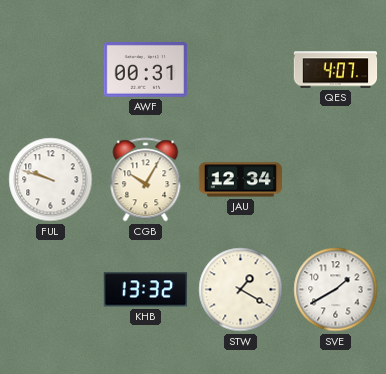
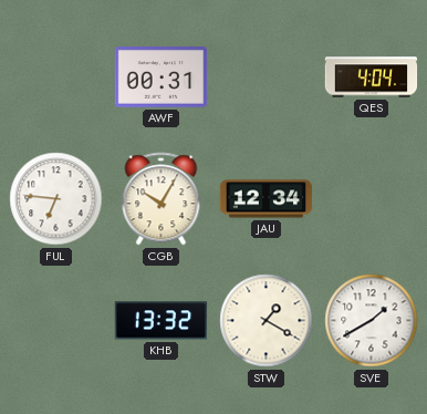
QES: 4:07 -> 4:04
FUL: 9:48 -> 6:46
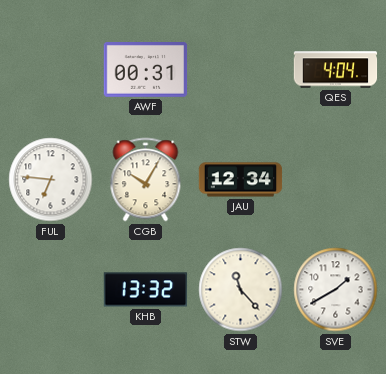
STW: 1:20 -> 11:23
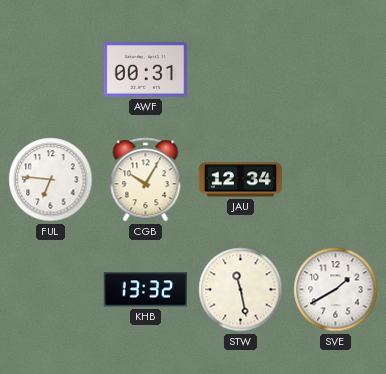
QES: 4:04 -> none
STW: 11:23 -> 11:28
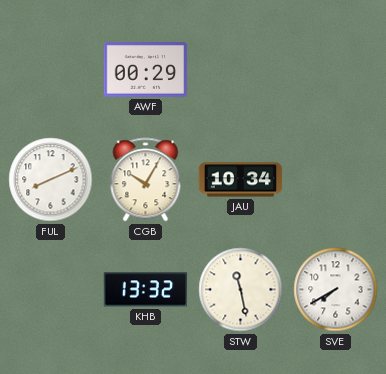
AWF: 00:31 -> 00:29
FUL: 6:46 -> 8:11
JAU: 12:34 -> 10:34
SVE: 1:40 -> 7:40
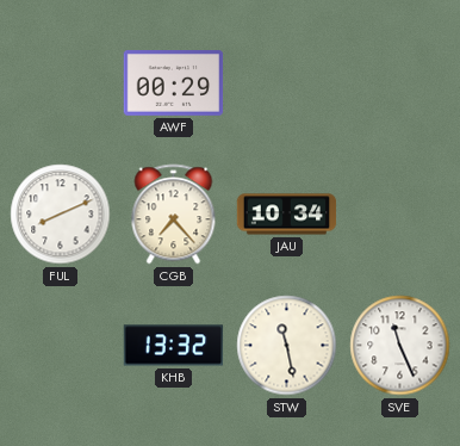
CGB: 10:05 -> 7:23
SVE: 7:40 -> 11:26
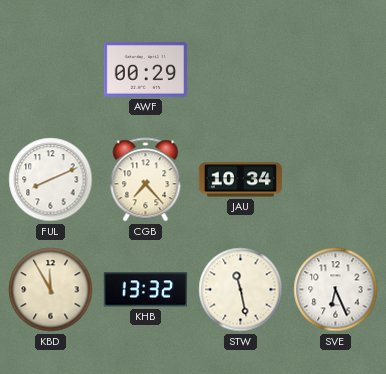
KBD: none -> 11:55
SVE: 11:26 -> 6:26
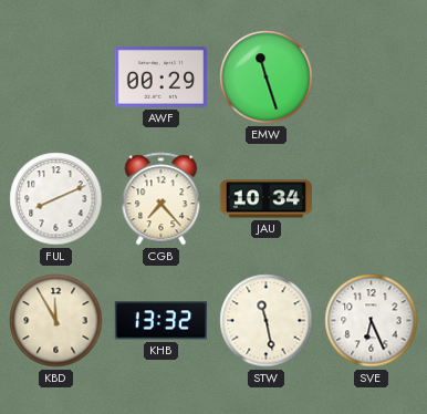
EMW: none -> 11:27
